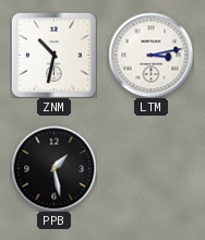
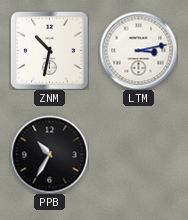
PPB: 1:28 -> 10:35
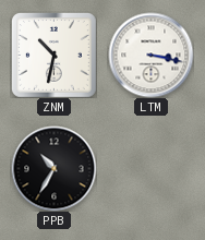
LTM: 3:13 -> 3:17
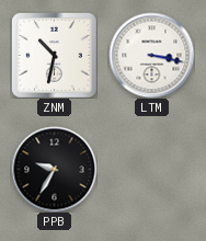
PPB: 10:35 -> 9:35
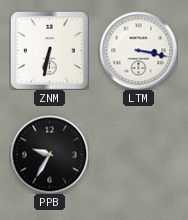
ZNM: 10:32 -> 6:32
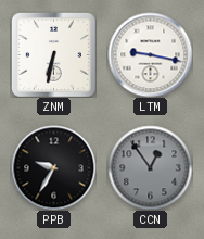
LTM: 3:17 -> 9:17
CCN: none -> 12:54
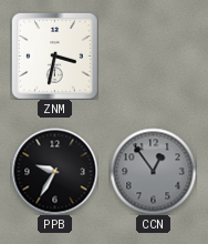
ZNM: 6:32 -> 3:32
LTM: 9:17 -> none
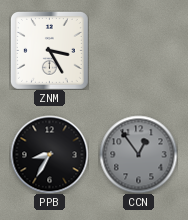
ZNM: 3:32 -> 3:25
PPB: 9:35 -> 8:35
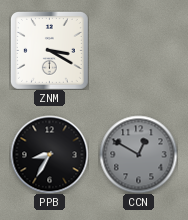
ZNM: 3:25 -> 3:20
CCN: 12:54 -> 12:50
